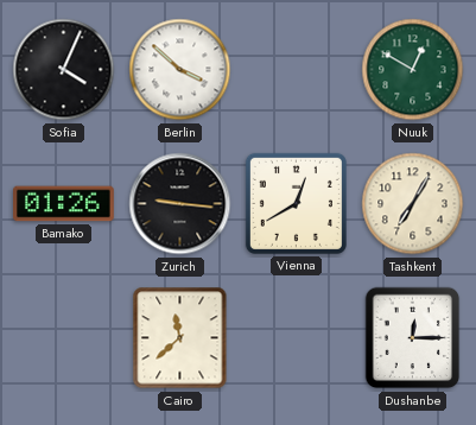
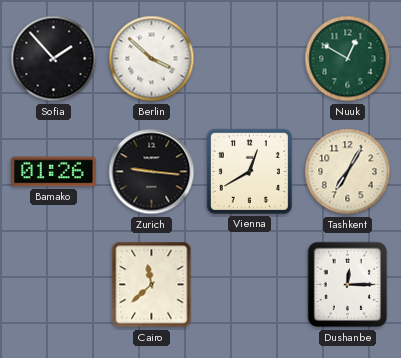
Sofia: 4:04 -> 1:53
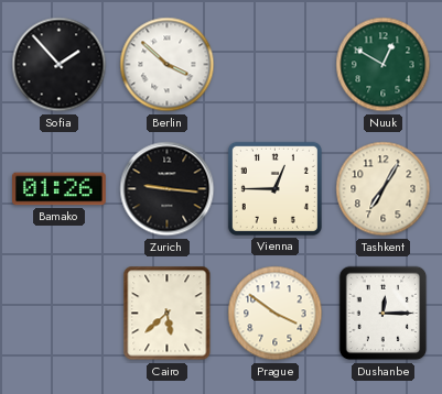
Vienna: 12:40 -> 12:45
Cairo: 11:38 -> 5:38
Prague: none -> 3:51
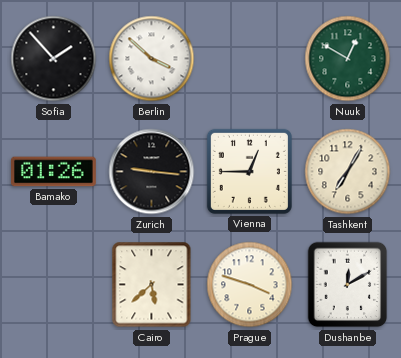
Prague: 3:51 -> 3:48
Dushanbe: 12:15 -> 12:10
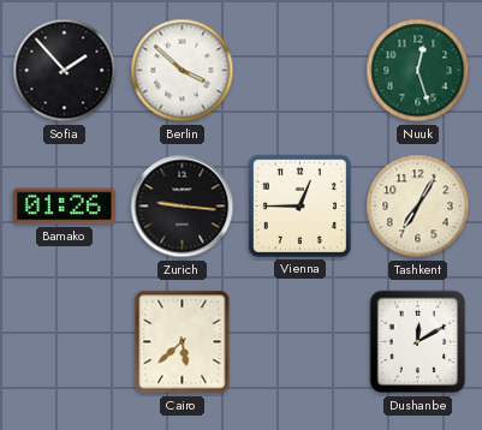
Nuuk: 12:50 -> 12:27
Prague: 3:48 -> none
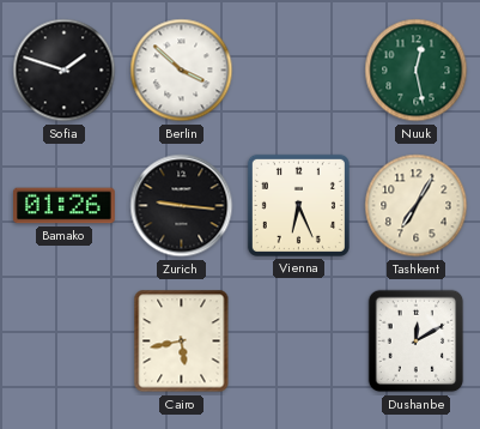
Sofia: 1:53 -> 1:48
Nuuk: 12:27 -> 12:28
Vienna: 12:45 -> 6:26
Cairo: 5:38 -> 5:43
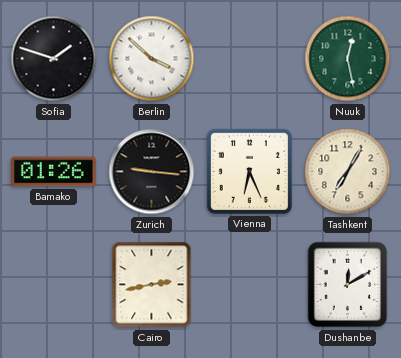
Cairo: 5:43 -> 2:43
